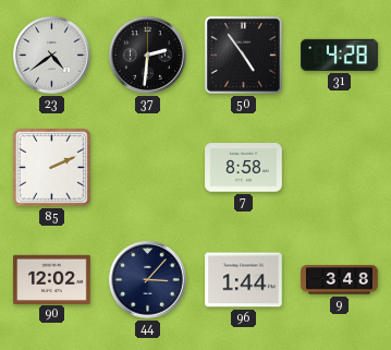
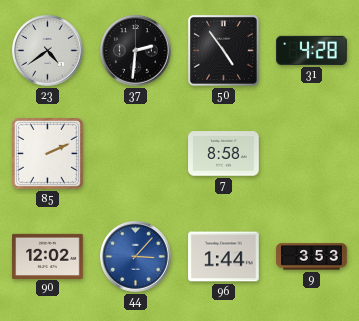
44 dial: navy -> blue
9: 3:48 -> 3:53
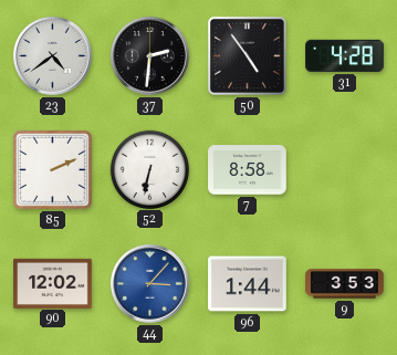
52: none -> 6:32
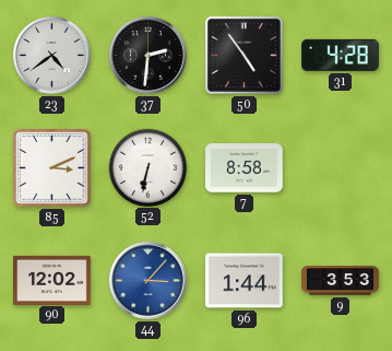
85: 2:11 -> 3:11
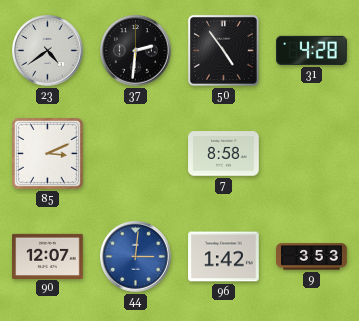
52: 6:32 -> none
90: 12:02 -> 12:07
44: 3:07 -> 3:01
96: 1:44 -> 1:42
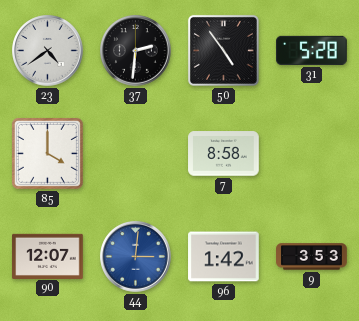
31: 4:28 -> 5:28
85: 3:11 -> 4:00
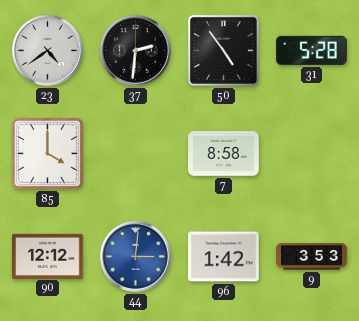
90: 12:07 -> 12:12
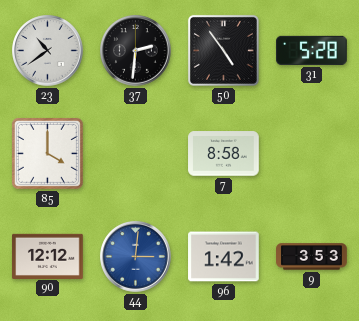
23: 4:39 -> 10:39
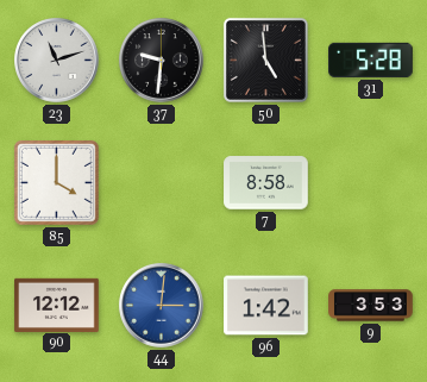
23: 10:39 -> 11:12
37: 2:31 -> 9:31
50: 4:54 -> 4:59
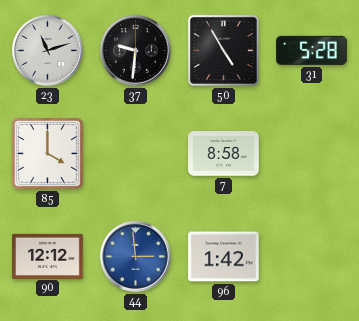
50: 4:59 -> 4:55
44: 3:01 -> 2:59
9: 3:53 -> none
